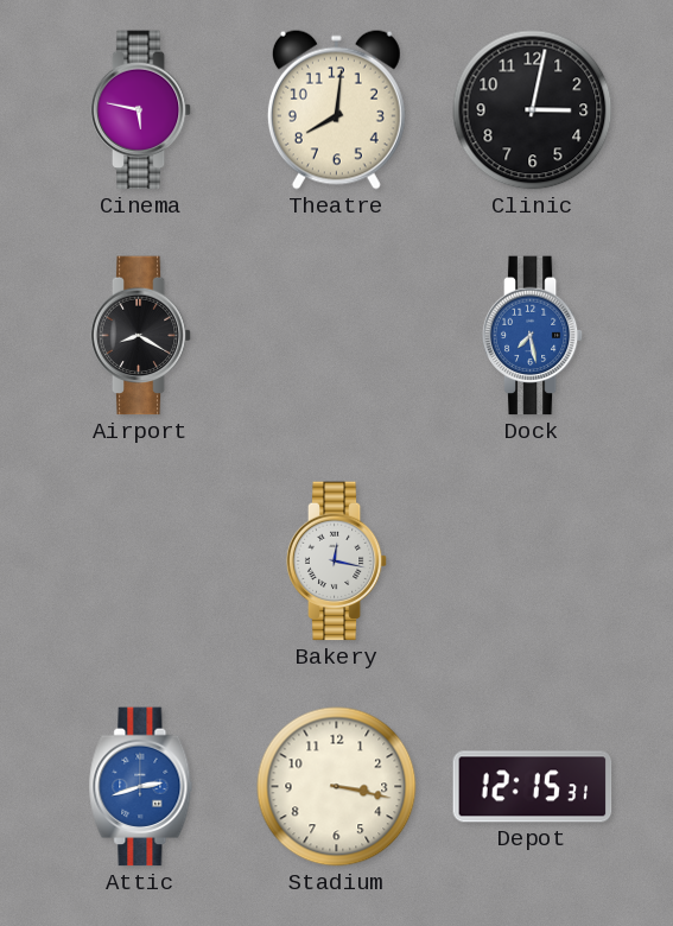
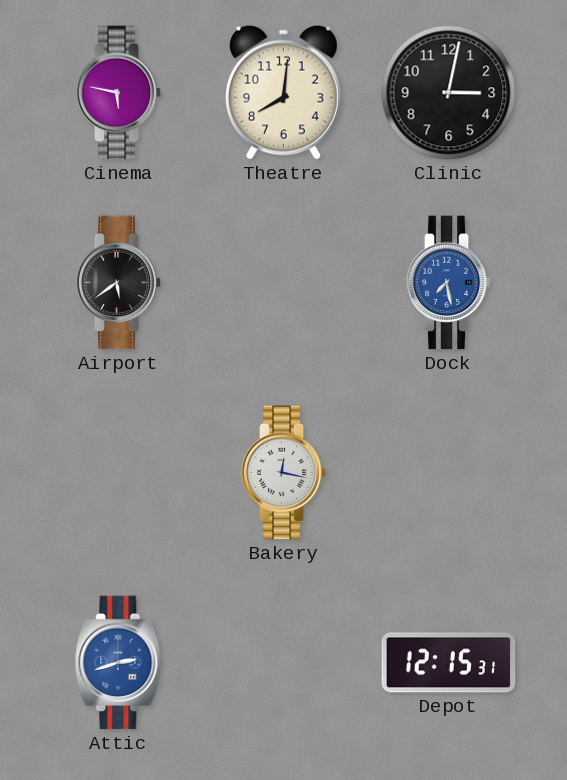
Airport: 8:20 -> 5:39
Stadium: 3:17 -> none
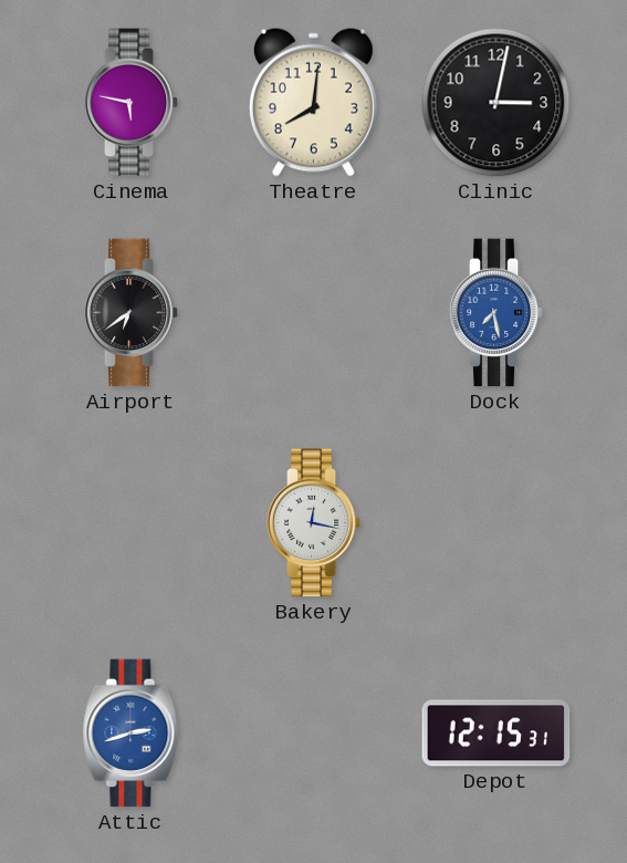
Airport: 5:39 -> 6:39
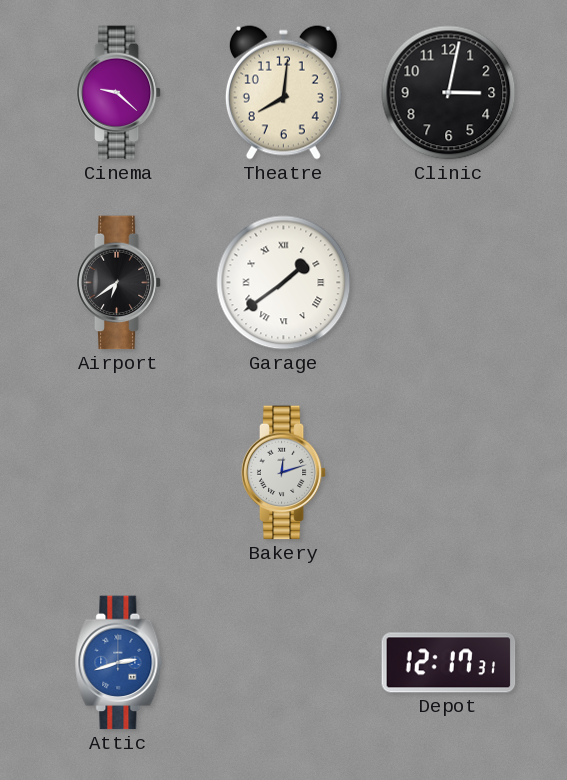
Cinema: 5:47 -> 9:22
Garage: none -> 1:39
Dock: 7:28 -> none
Bakery: 12:17 -> 12:12
Depot: 12:15 -> 12:17
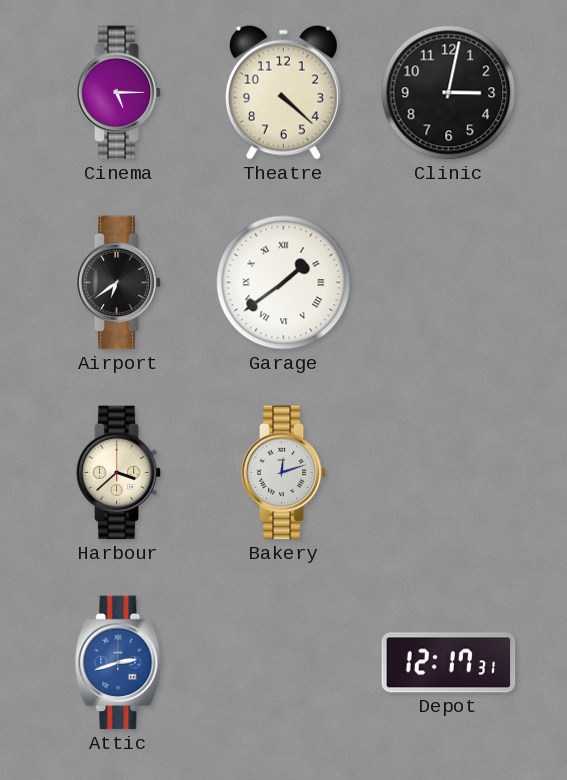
Cinema: 9:22 -> 5:15
Theatre: 8:01 -> 4:22
Harbour: none -> 3:38
